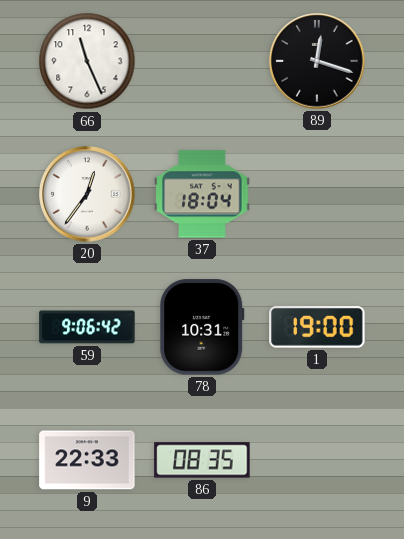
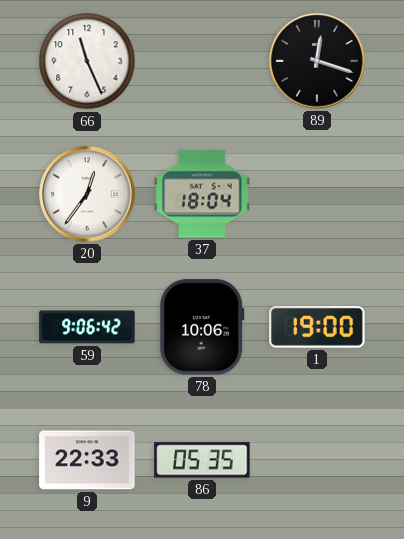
78: 10:31 -> 10:06
86: 08:35 -> 05:35
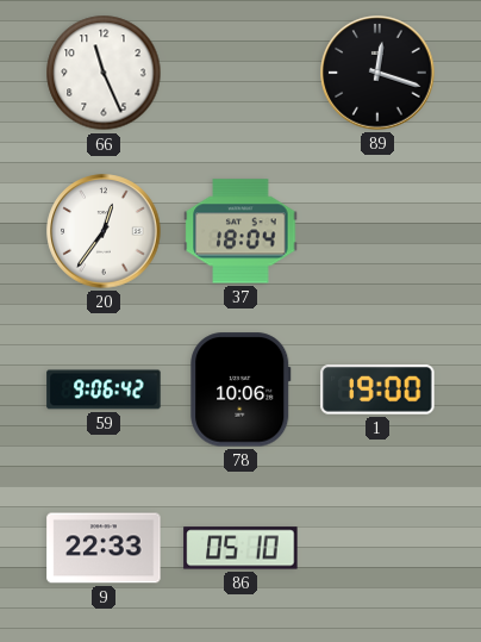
86: 05:35 -> 05:10
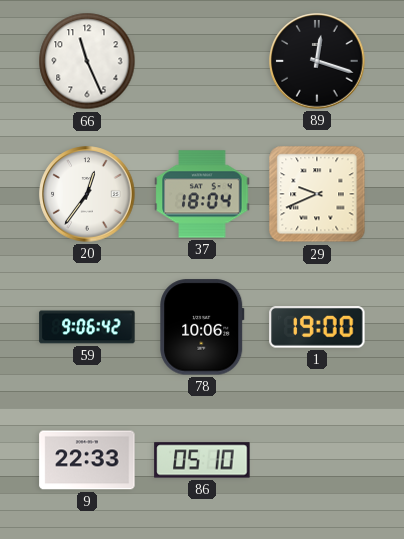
29: none -> 9:41
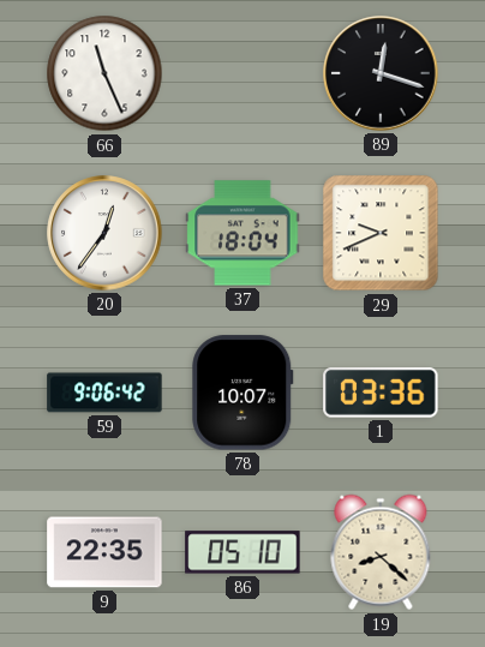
78: 10:06 -> 10:07
1: 19:00 -> 03:36
9: 22:33 -> 22:35
19: none -> 8:22
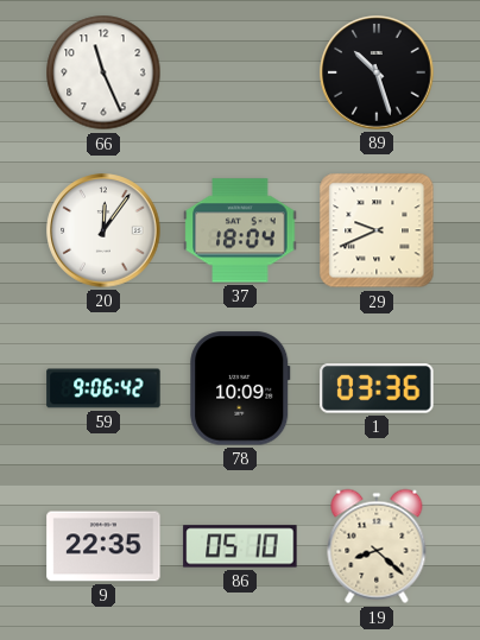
89: 12:18 -> 10:27
20: 12:36 -> 12:06
78: 10:07 -> 10:09
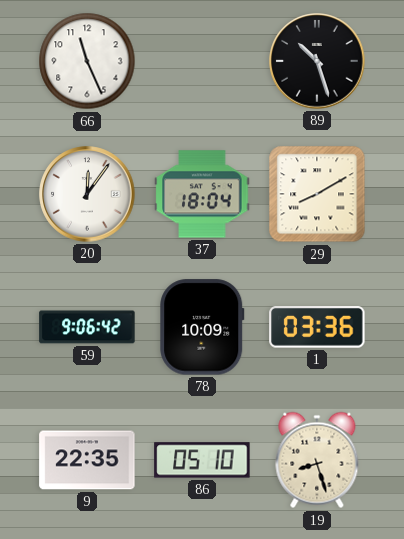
29: 9:41 -> 8:10
19: 8:22 -> 8:27
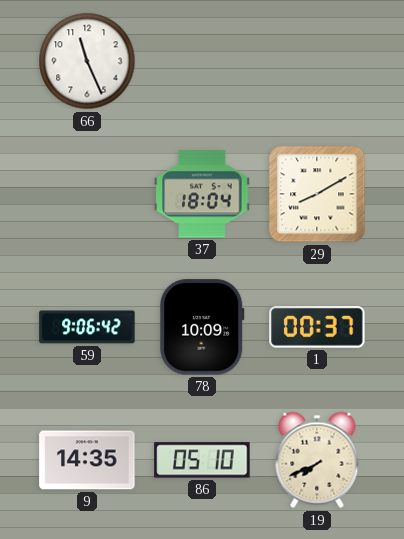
89: 10:27 -> none
20: 12:06 -> none
1: 03:36 -> 00:37
9: 22:35 -> 14:35
19: 8:27 -> 7:41
